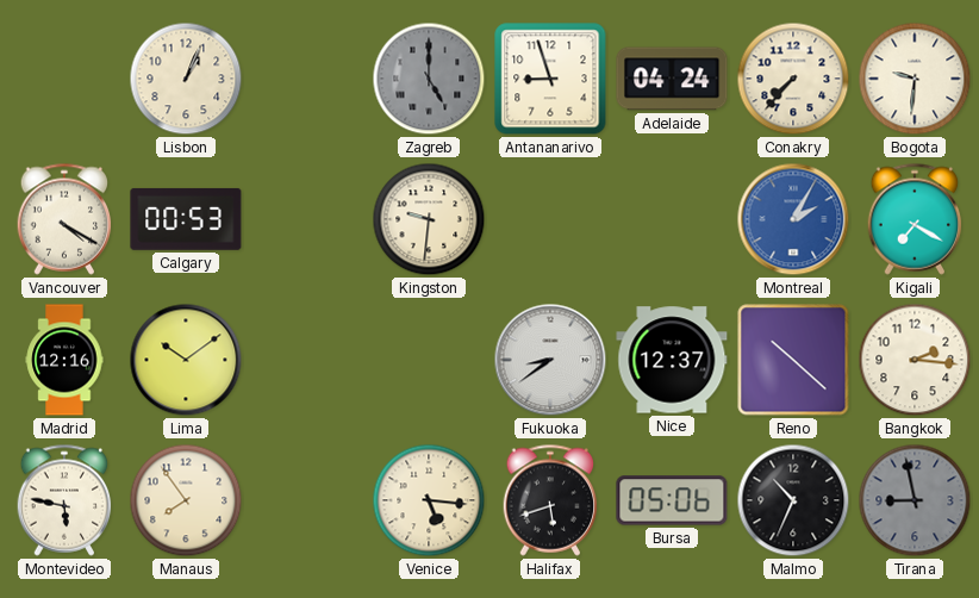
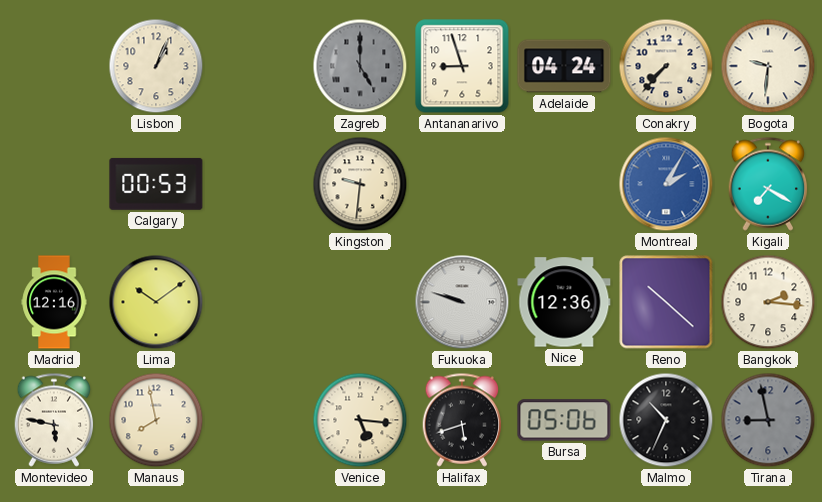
Vancouver: 4:20 -> none
Fukuoka: 8:39 -> 9:48
Nice: 12:37 -> 12:36
Manaus: 7:54 -> 7:58
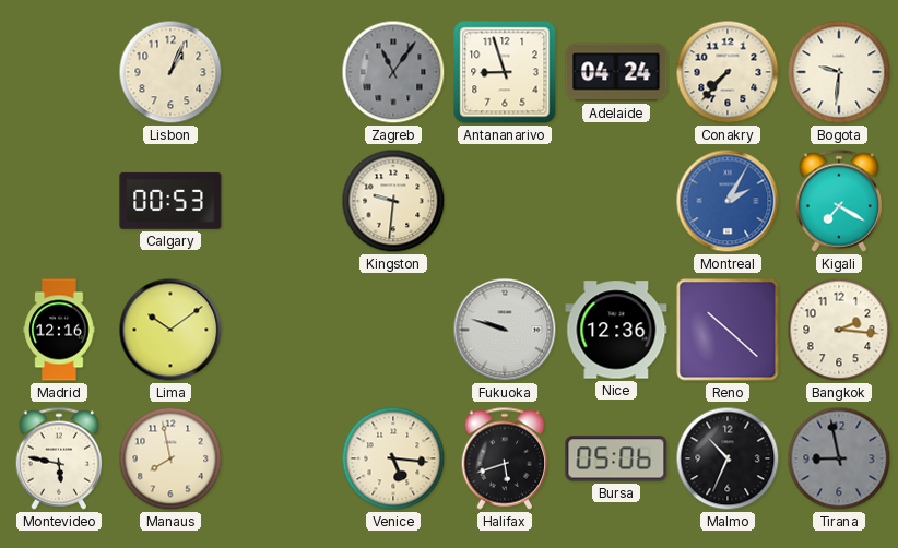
Zagreb: 5:00 -> 11:06
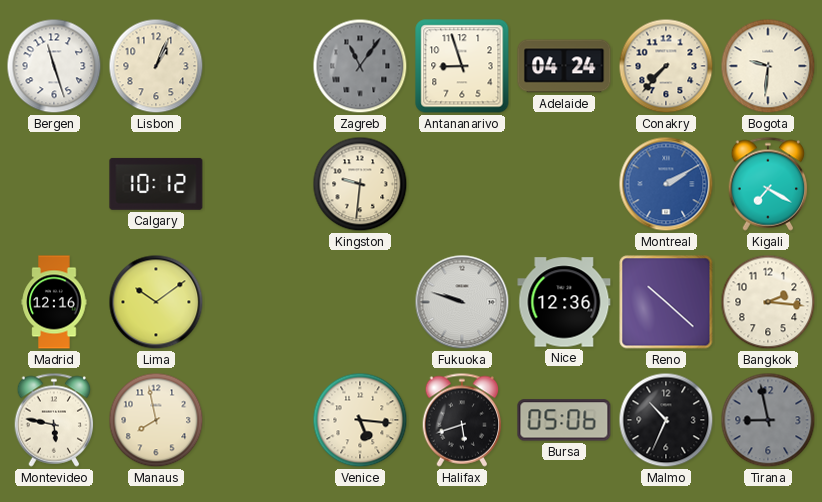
Bergen: none -> 11:27
Calgary: 00:53 -> 10:12
Montreal: 2:05 -> 2:10
